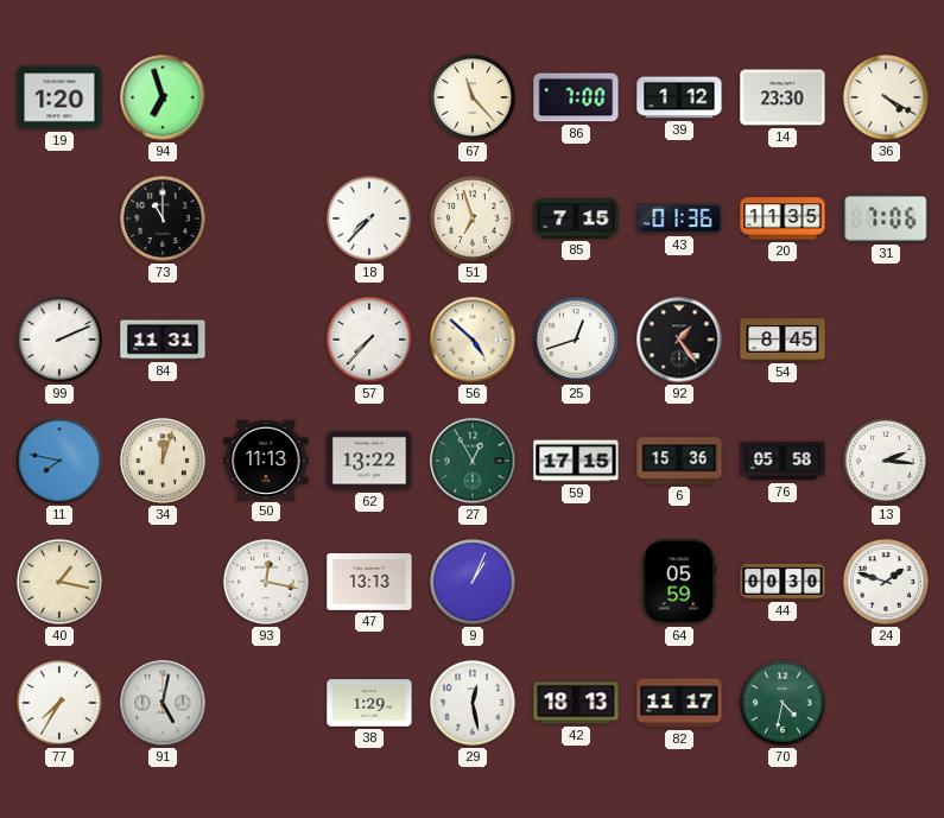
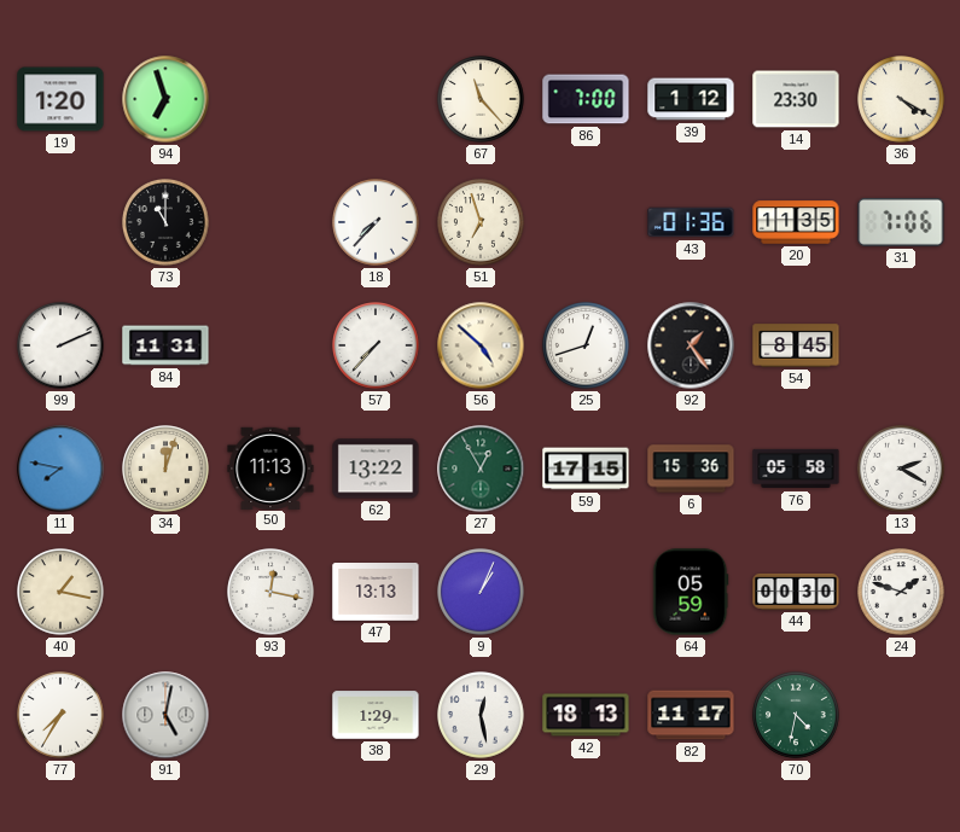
85: 7:15 -> none
13: 2:16 -> 2:20
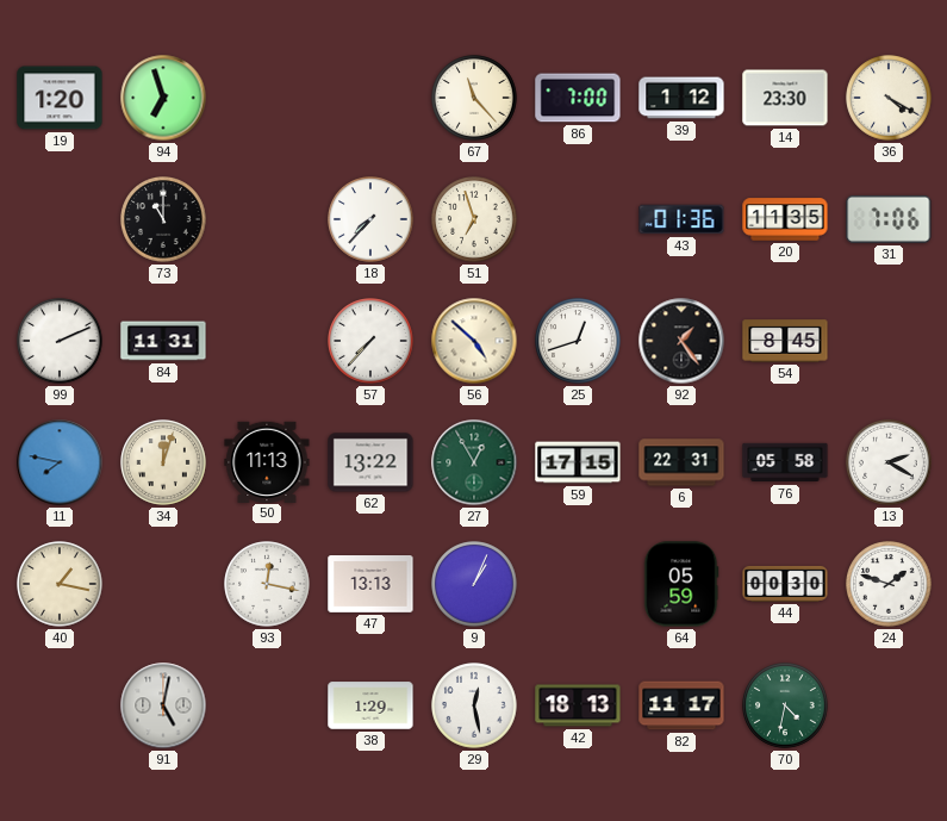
6: 15:36 -> 22:31
77: 7:35 -> none
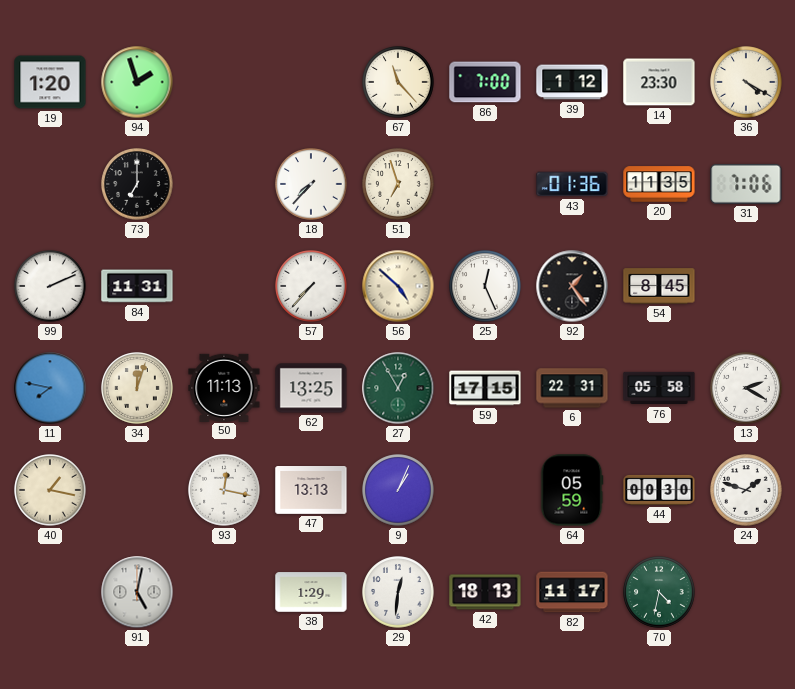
94: 6:57 -> 1:57
73: 11:00 -> 7:00
25: 12:42 -> 12:26
62: 13:22 -> 13:25
29: 12:28 -> 12:31
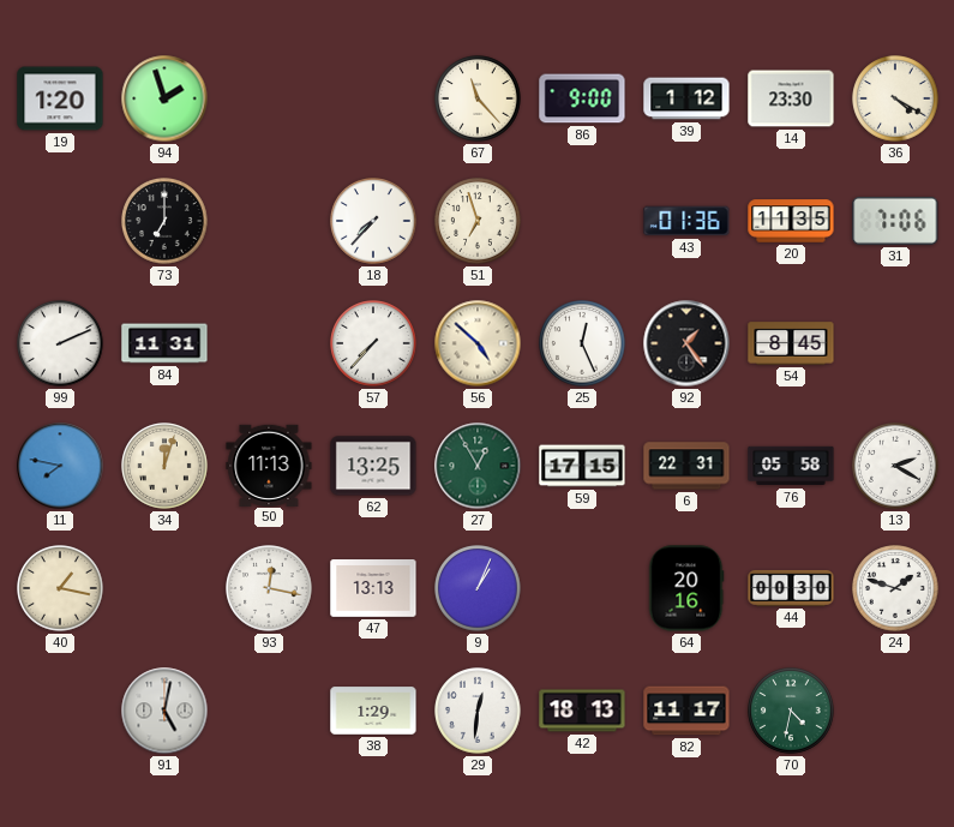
86: 7:00 -> 9:00
64: 05:59 -> 20:16
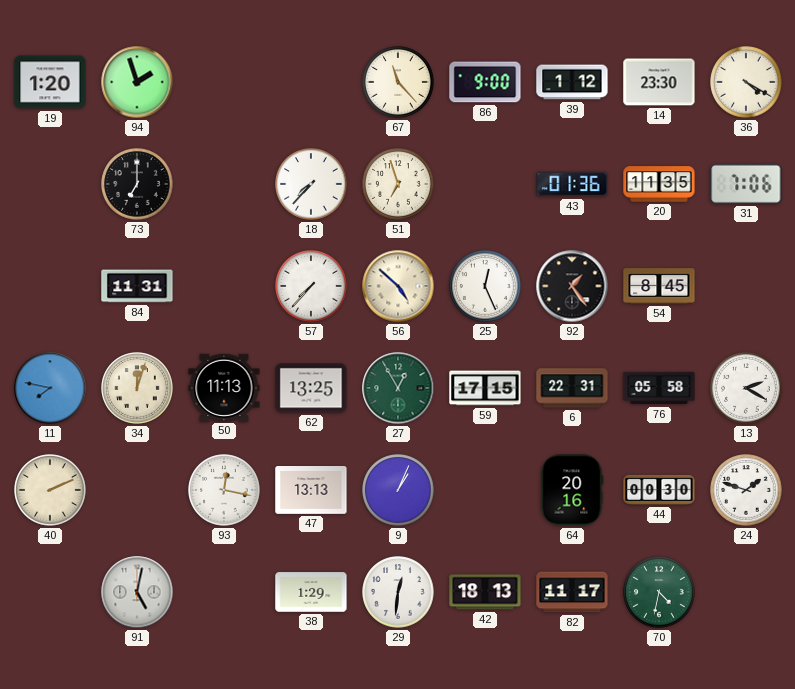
99: 2:11 -> none
40: 1:17 -> 2:11
